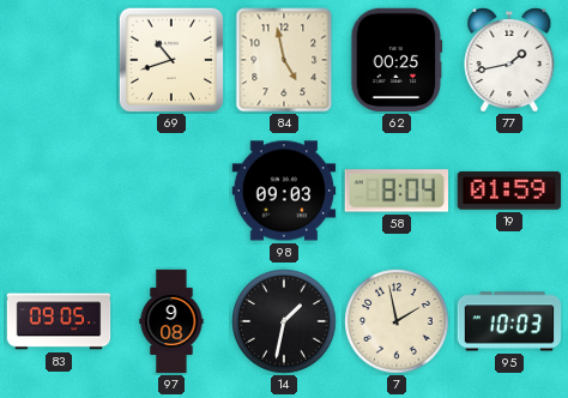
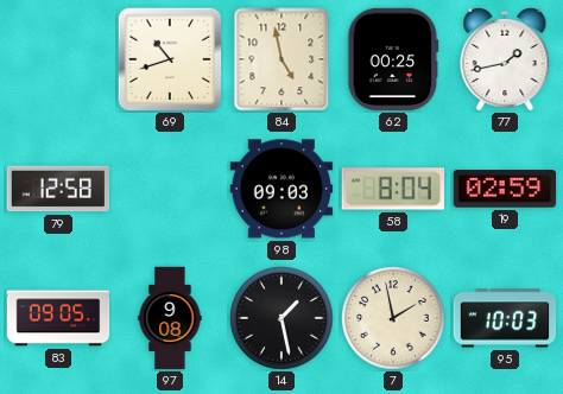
79: none -> 12:58
19: 01:59 -> 02:59
14: 1:32 -> 1:28
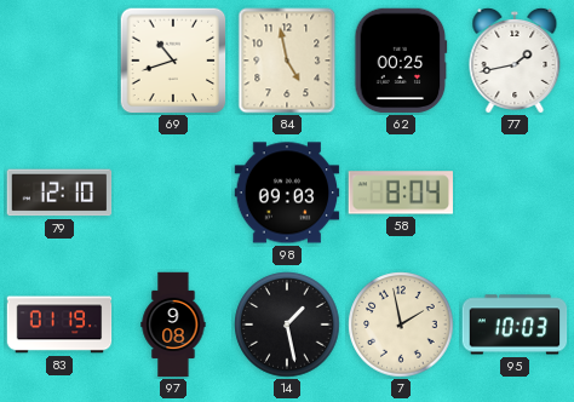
79: 12:58 -> 12:10
19: 02:59 -> none
83: 09:05 -> 01:19
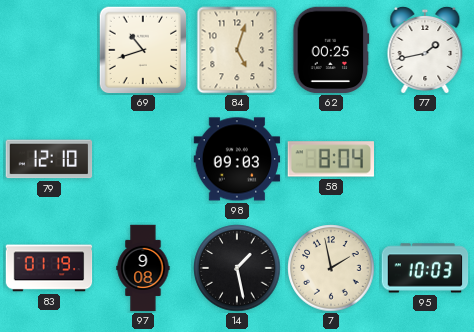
84: 4:58 -> 5:03
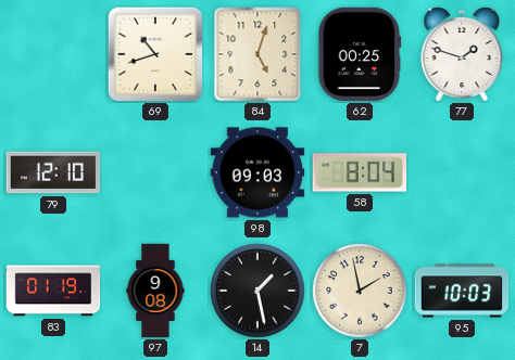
77: 1:43 -> 1:48
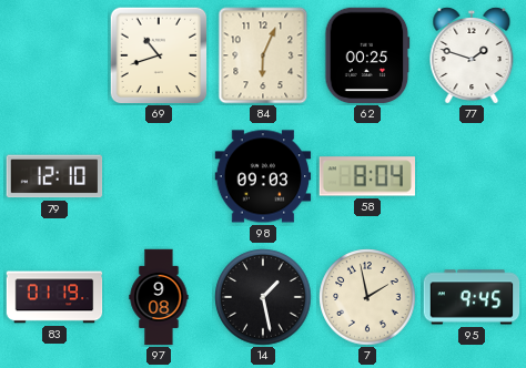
84: 5:03 -> 6:04
95: 10:03 -> 9:45
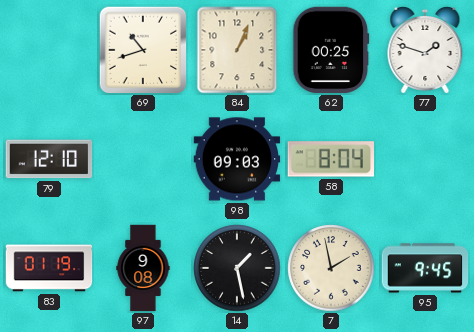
84: 6:04 -> 1:04
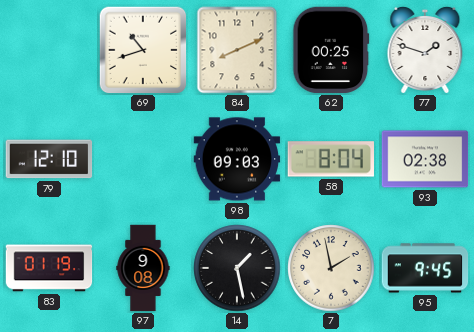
84: 1:04 -> 8:11
93: none -> 02:38
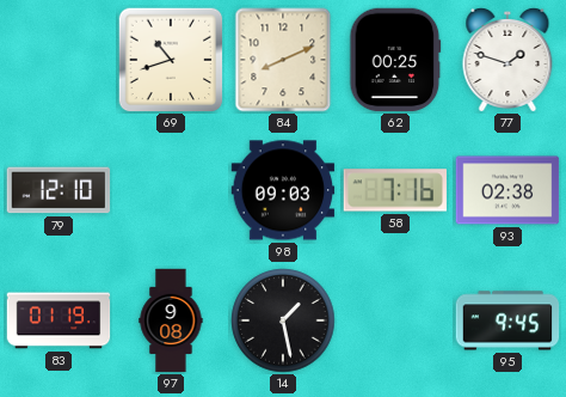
58: 8:04 -> 7:16
7: 1:58 -> none
